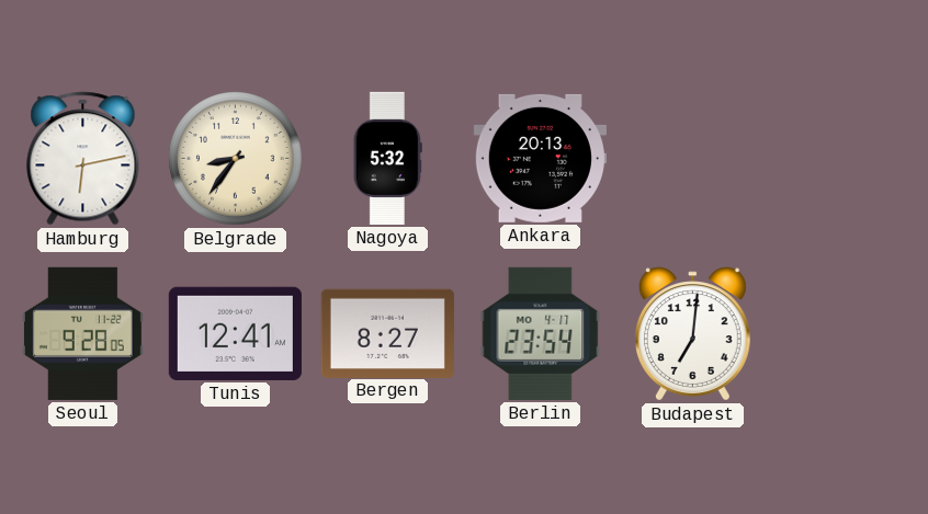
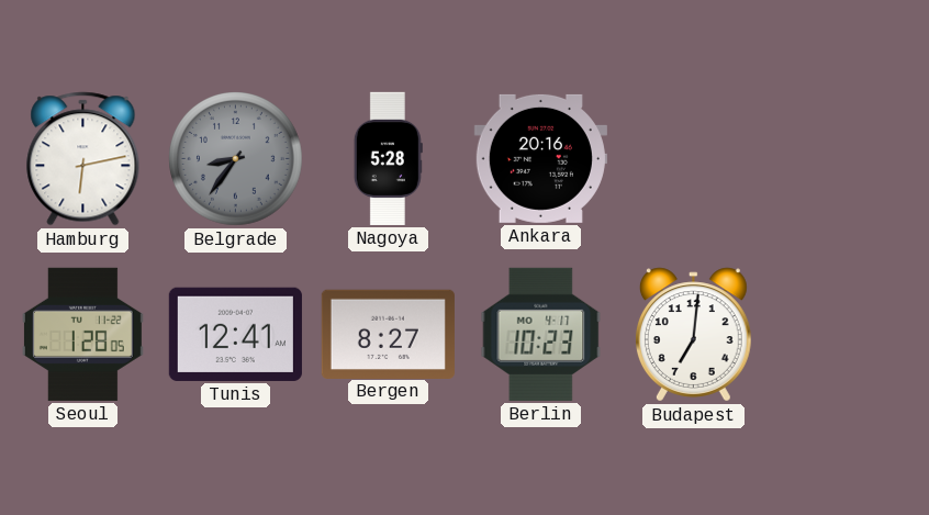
Belgrade dial: cream -> grey
Nagoya: 5:32 -> 5:28
Ankara: 20:13 -> 20:16
Seoul: 9:28 -> 1:28
Berlin: 23:54 -> 10:23
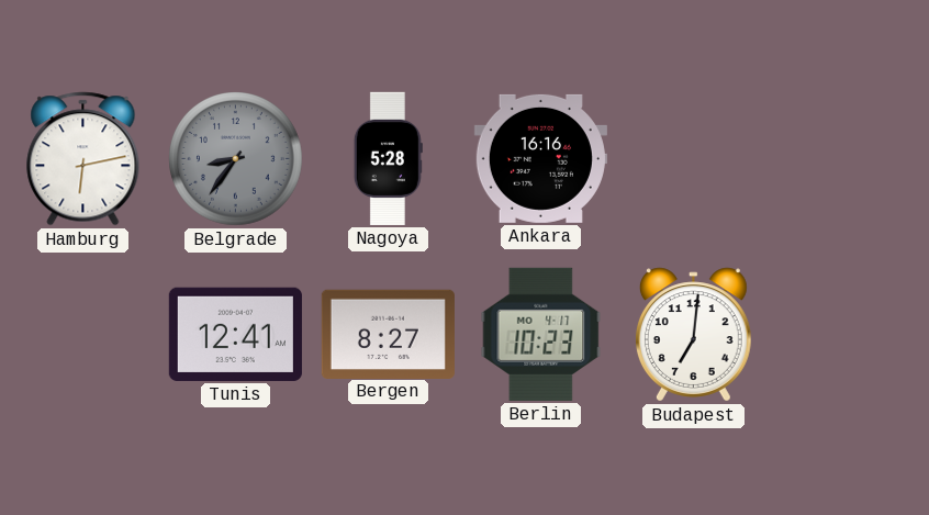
Ankara: 20:16 -> 16:16
Seoul: 1:28 -> none
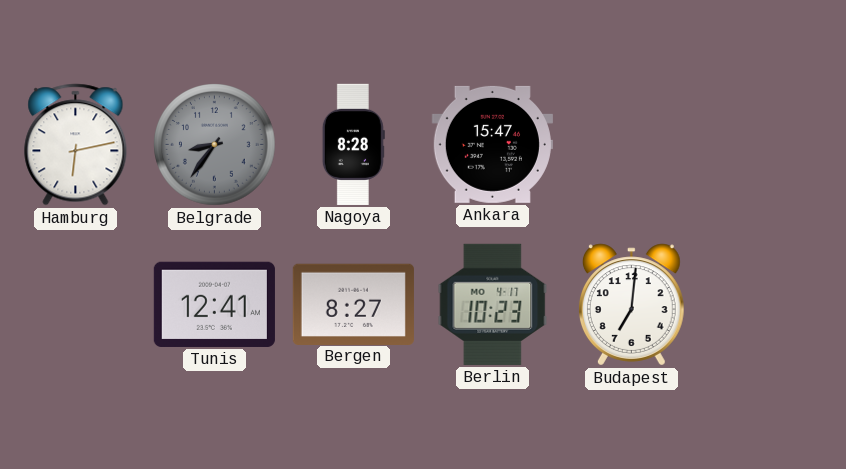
Nagoya: 5:28 -> 8:28
Ankara: 16:16 -> 15:47
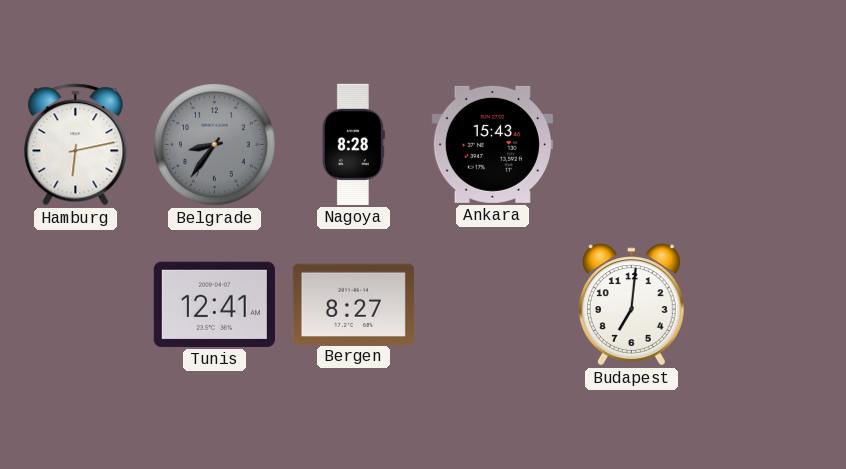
Ankara: 15:47 -> 15:43
Berlin: 10:23 -> none
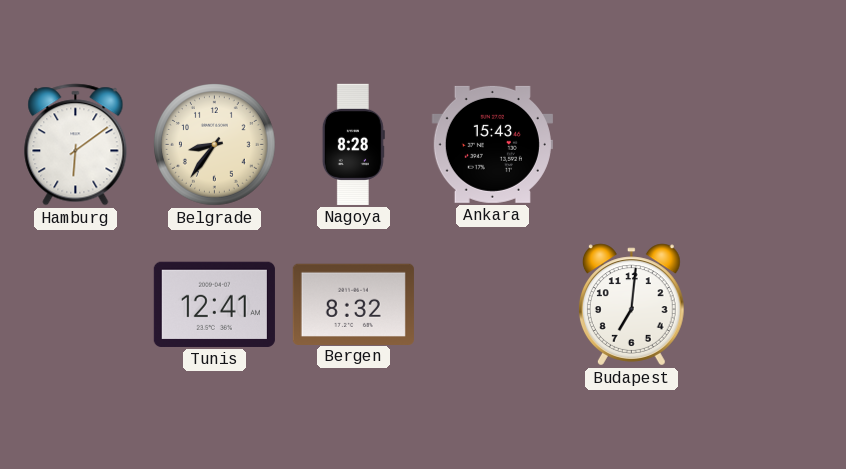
Hamburg: 6:13 -> 6:09
Belgrade dial: grey -> cream
Bergen: 8:27 -> 8:32
